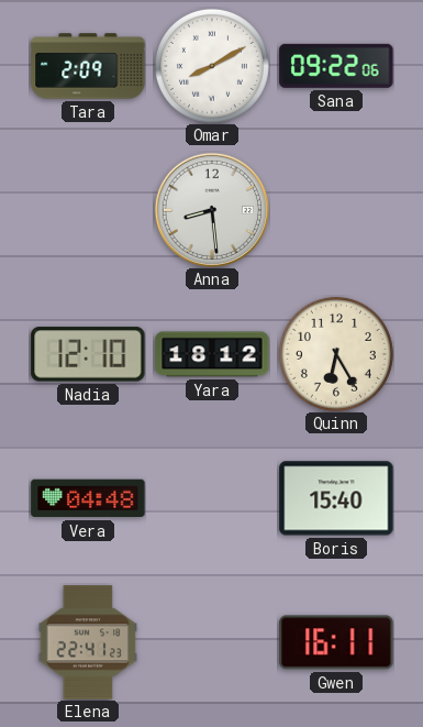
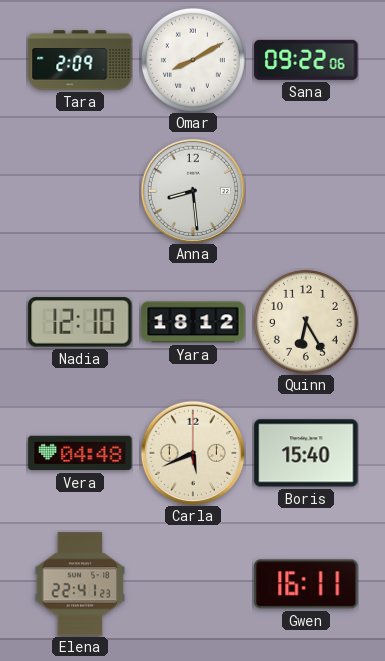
Carla: none -> 5:41
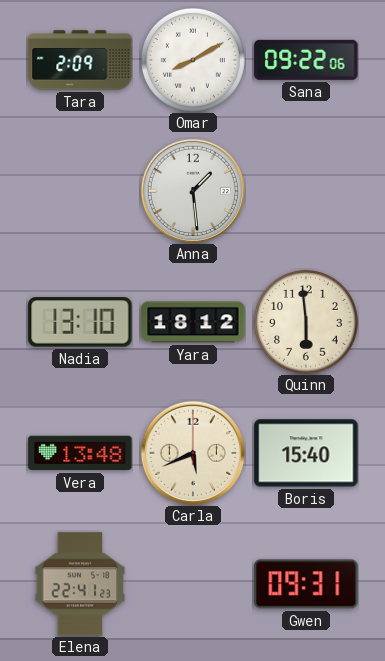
Anna: 8:29 -> 1:29
Nadia: 12:10 -> 13:10
Quinn: 6:25 -> 5:59
Vera: 04:48 -> 13:48
Gwen: 16:11 -> 09:31
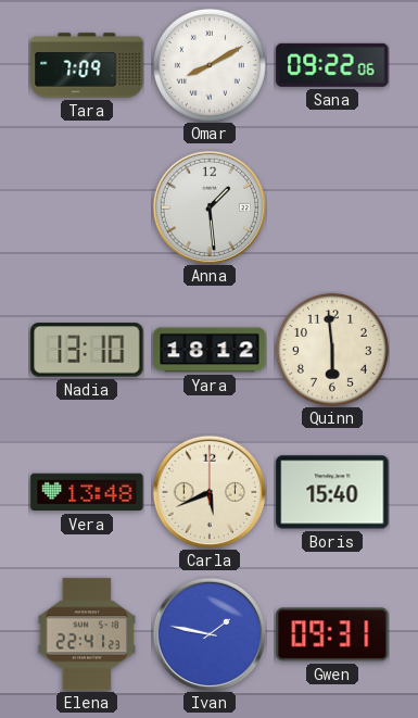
Tara: 2:09 -> 7:09
Ivan: none -> 1:47
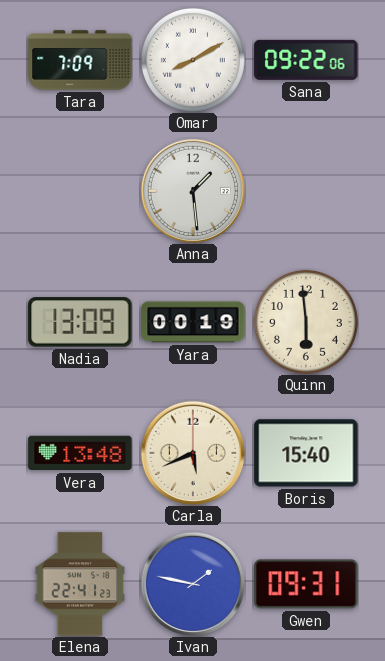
Nadia: 13:10 -> 13:09
Yara: 18:12 -> 00:19
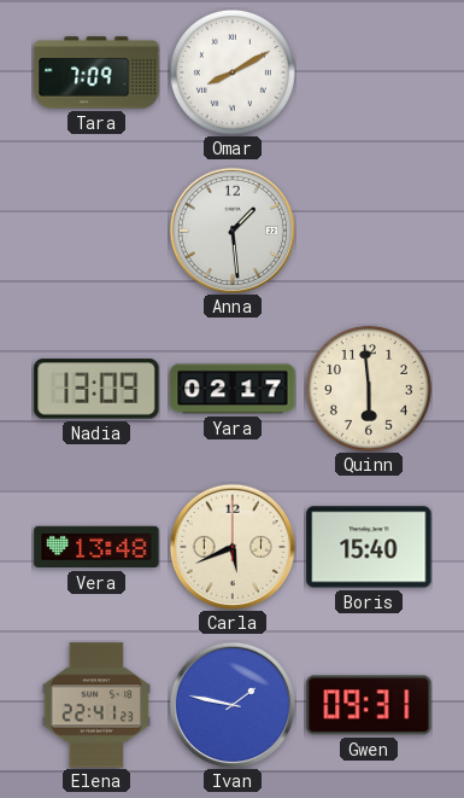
Sana: 09:22 -> none
Yara: 00:19 -> 02:17
